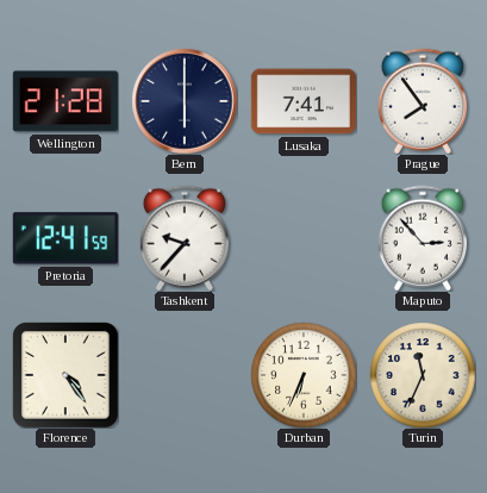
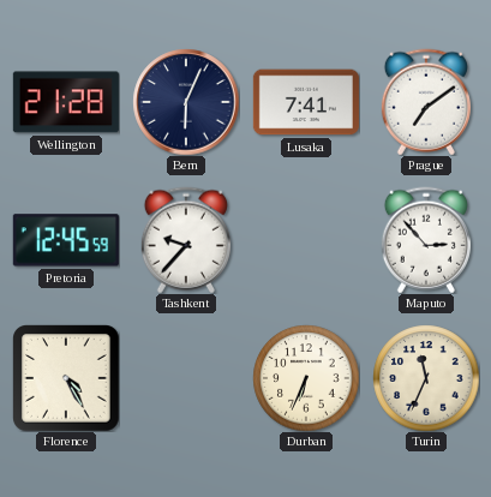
Bern: 6:00 -> 6:04
Prague: 7:54 -> 7:09
Pretoria: 12:41 -> 12:45
Florence: 4:24 -> 4:25
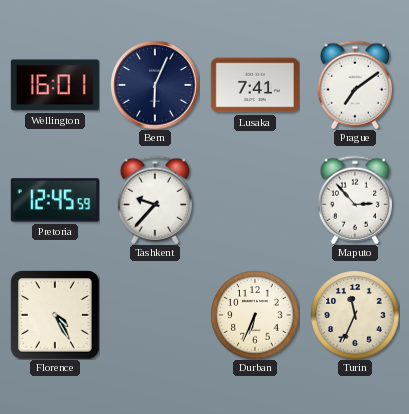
Wellington: 21:28 -> 16:01
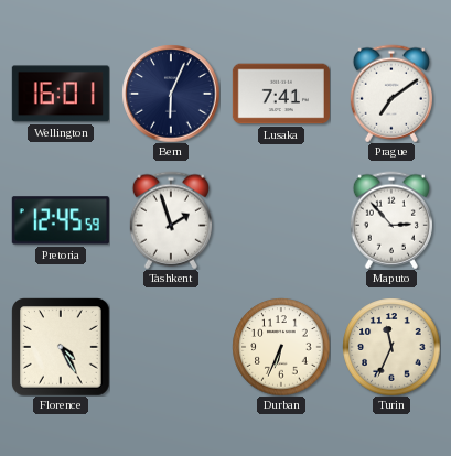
Tashkent: 9:37 -> 1:57
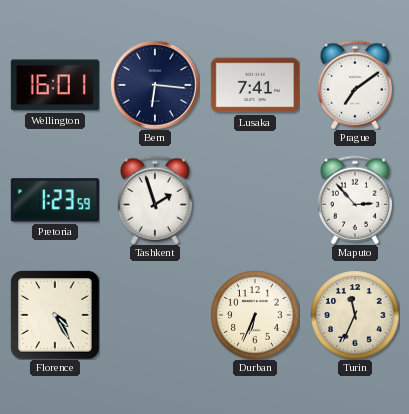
Bern: 6:04 -> 6:16
Pretoria: 12:45 -> 1:23
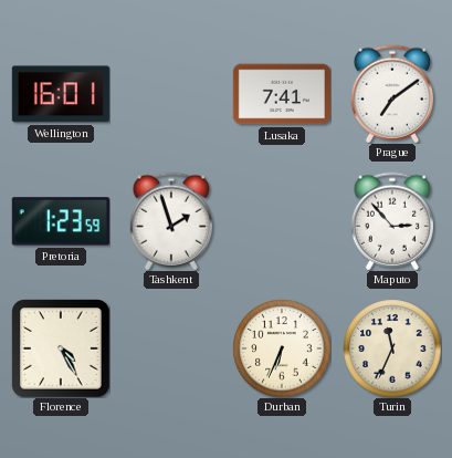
Bern: 6:16 -> none
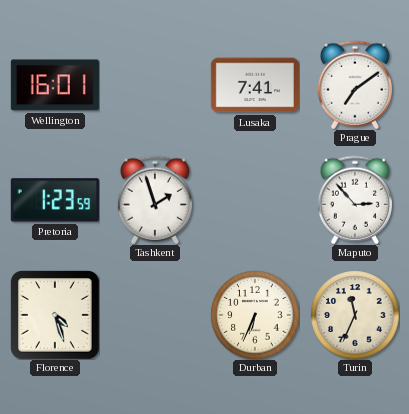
Florence: 4:25 -> 4:27
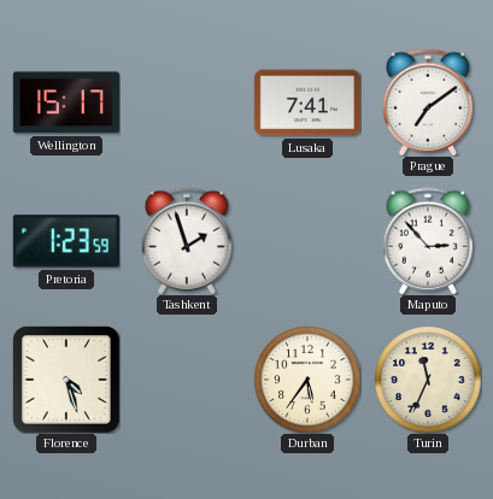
Wellington: 16:01 -> 15:17
Durban: 6:34 -> 5:36
